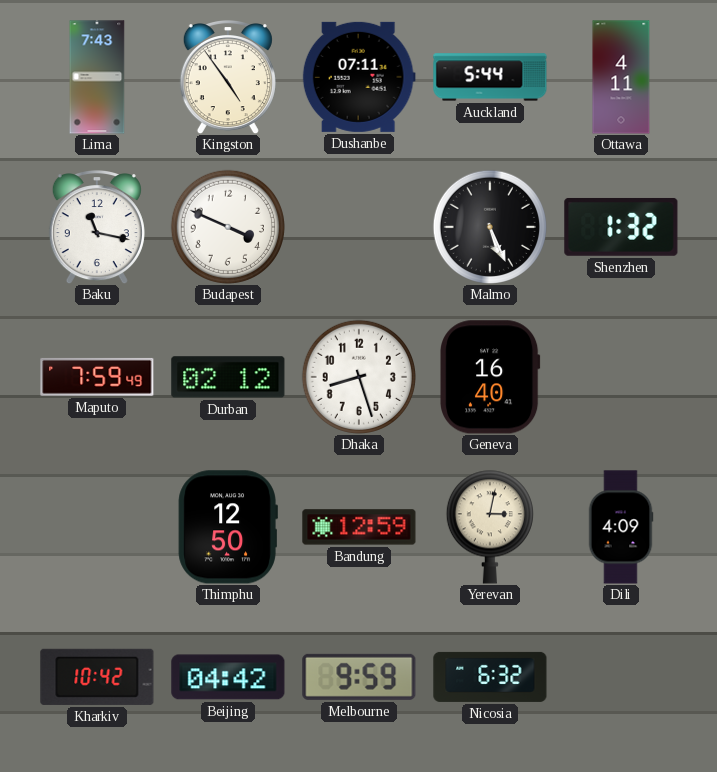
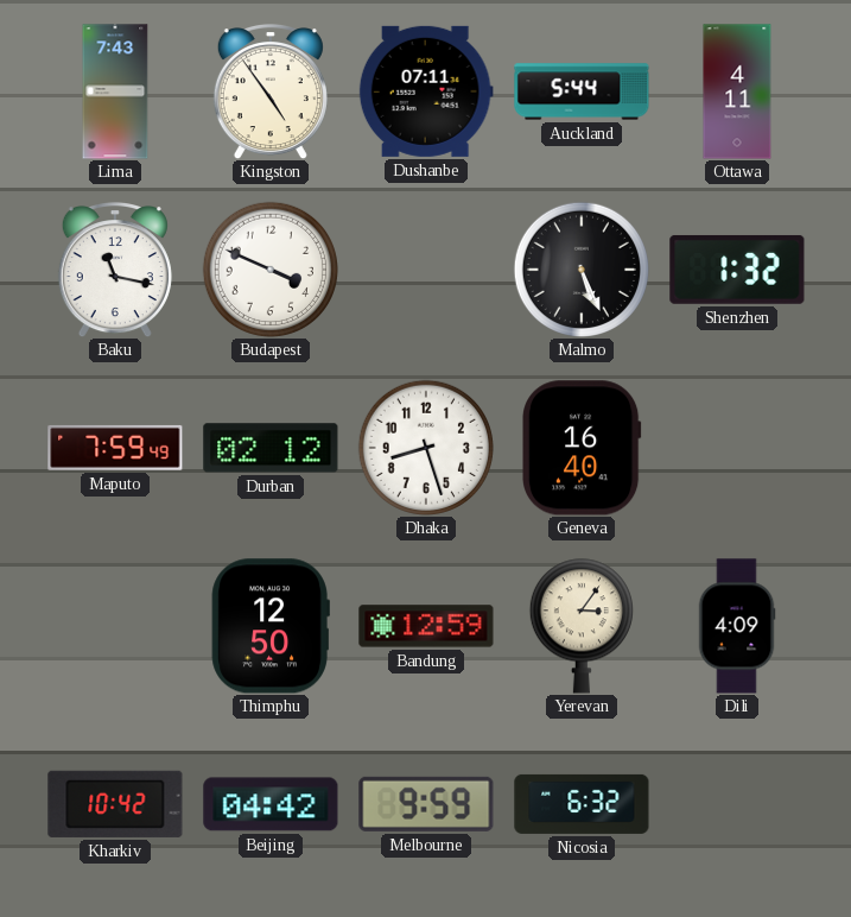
Yerevan: 3:02 -> 3:06
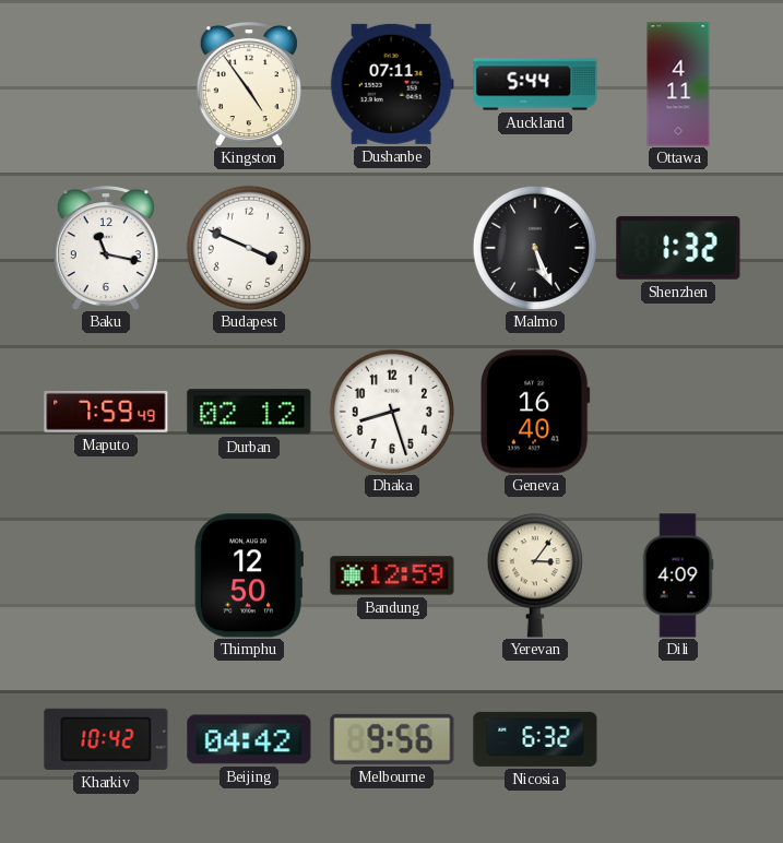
Lima: 7:43 -> none
Melbourne: 9:59 -> 9:56
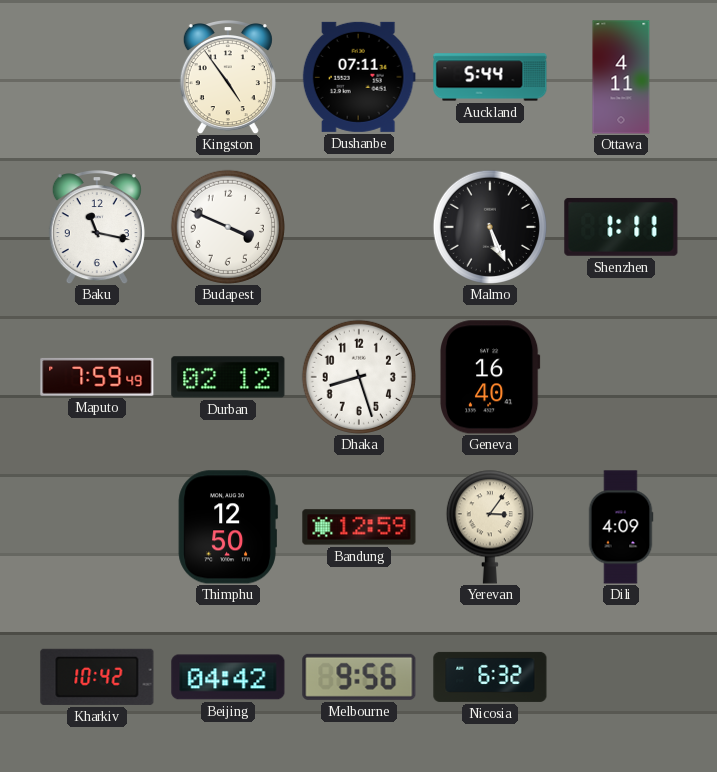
Shenzhen: 1:32 -> 1:11
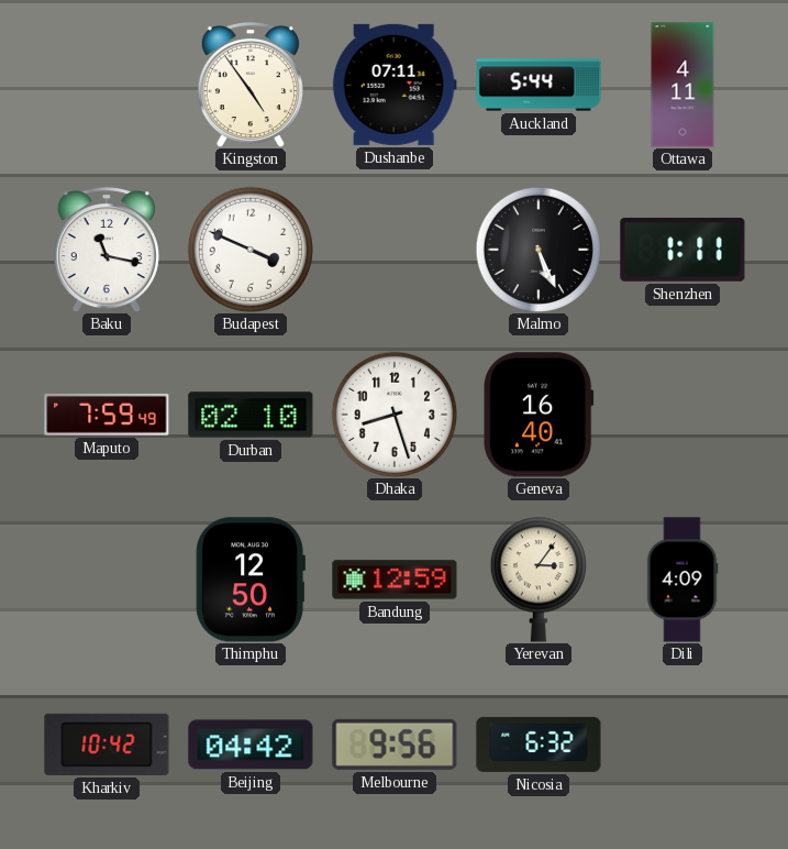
Durban: 02:12 -> 02:10
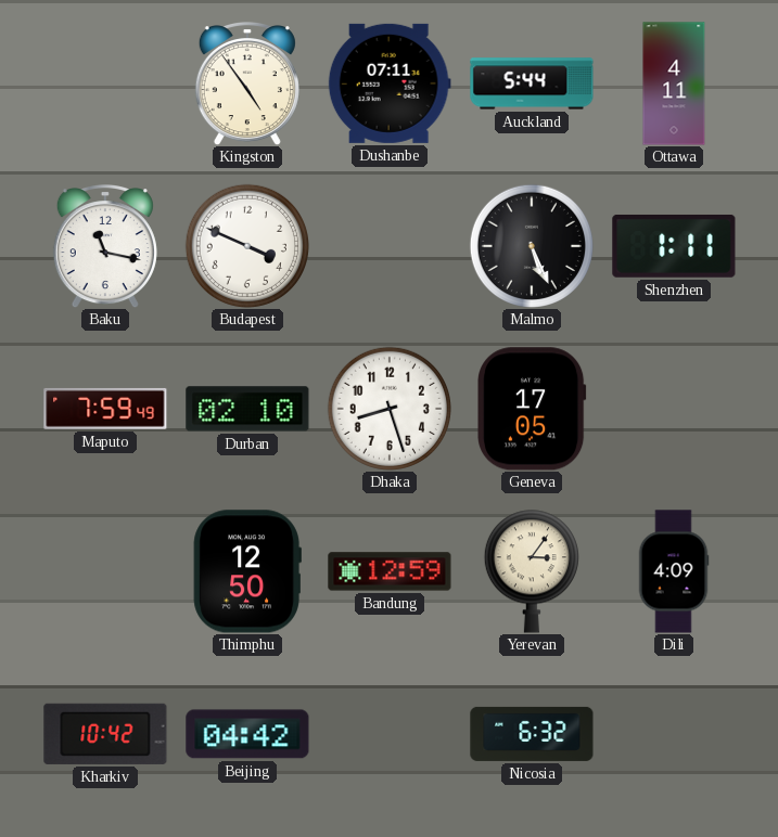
Geneva: 16:40 -> 17:05
Melbourne: 9:56 -> none
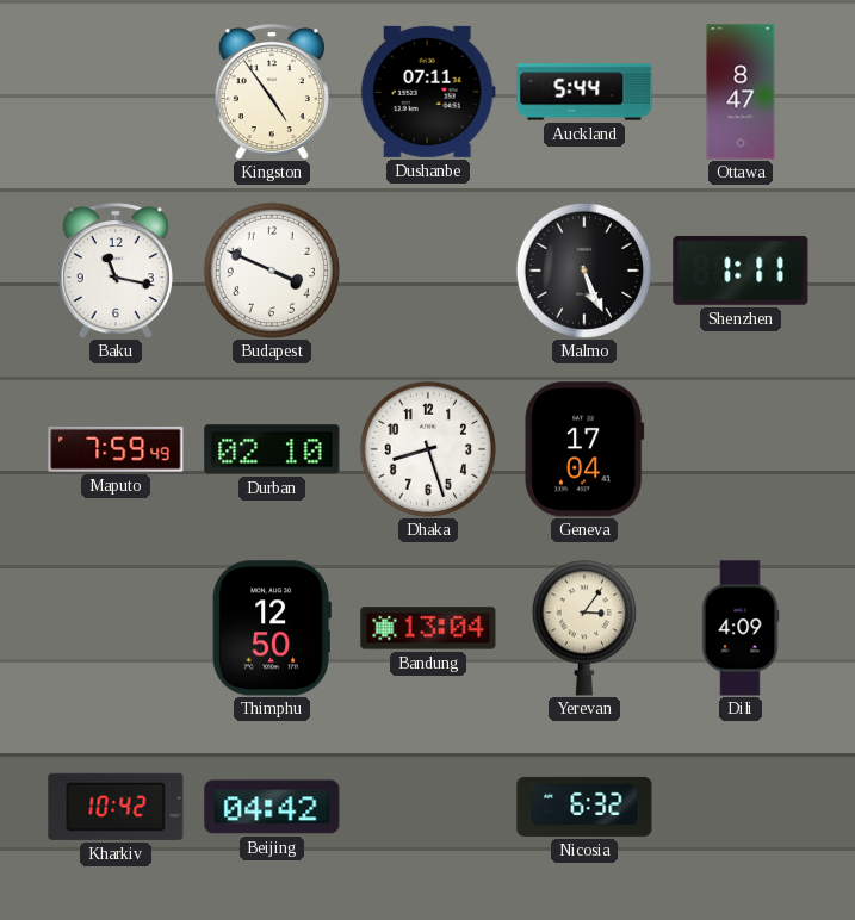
Ottawa: 4:11 -> 8:47
Geneva: 17:05 -> 17:04
Bandung: 12:59 -> 13:04
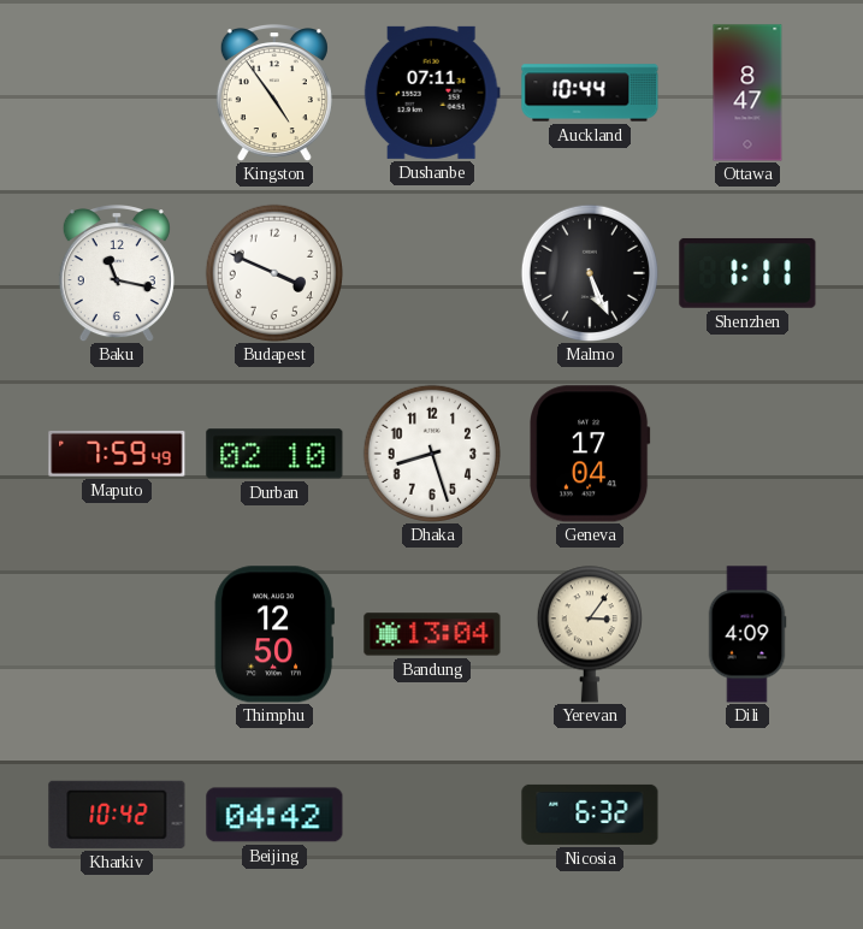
Auckland: 5:44 -> 10:44
